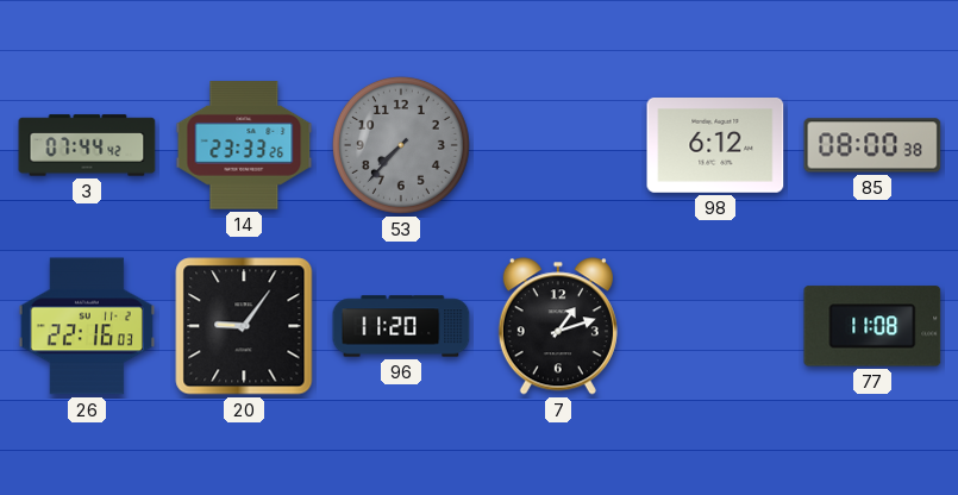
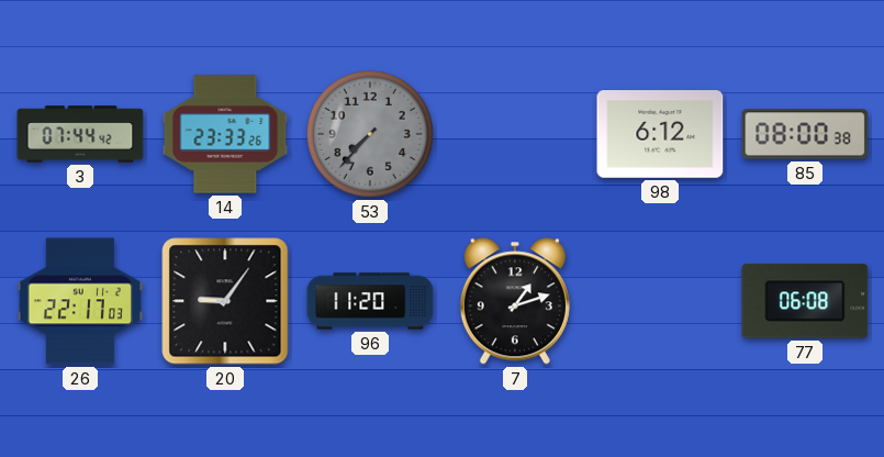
26: 22:16 -> 22:17
77: 11:08 -> 06:08
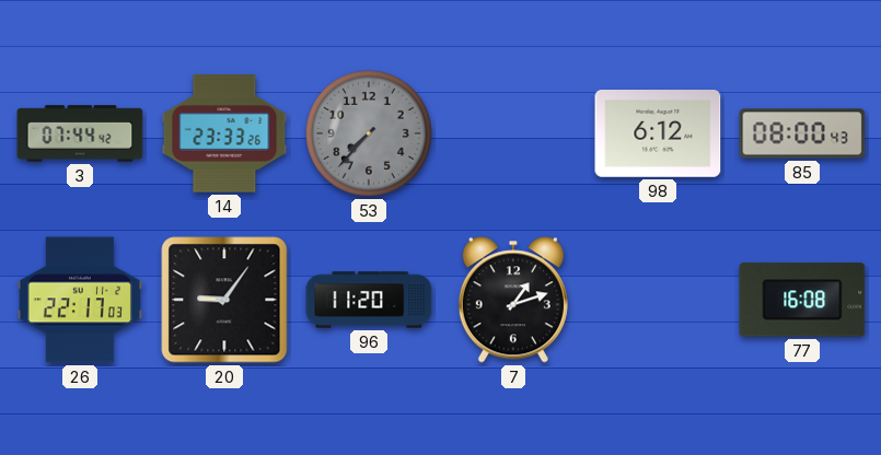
85: 08:00:38 -> 08:00:43
77: 06:08 -> 16:08
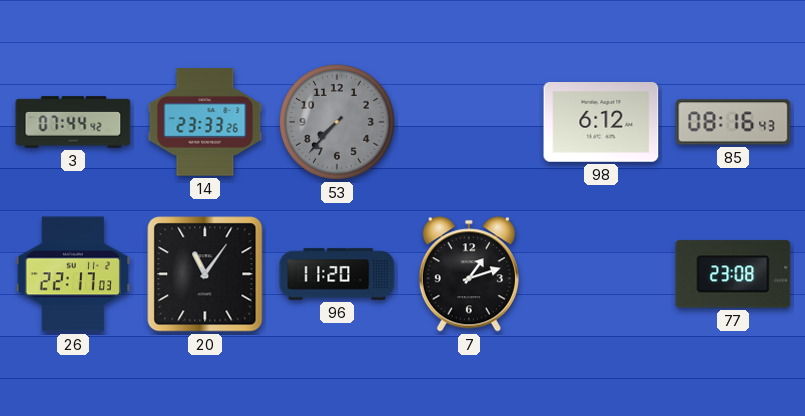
85: 08:00 -> 08:16
20: 9:06 -> 11:06
77: 16:08 -> 23:08
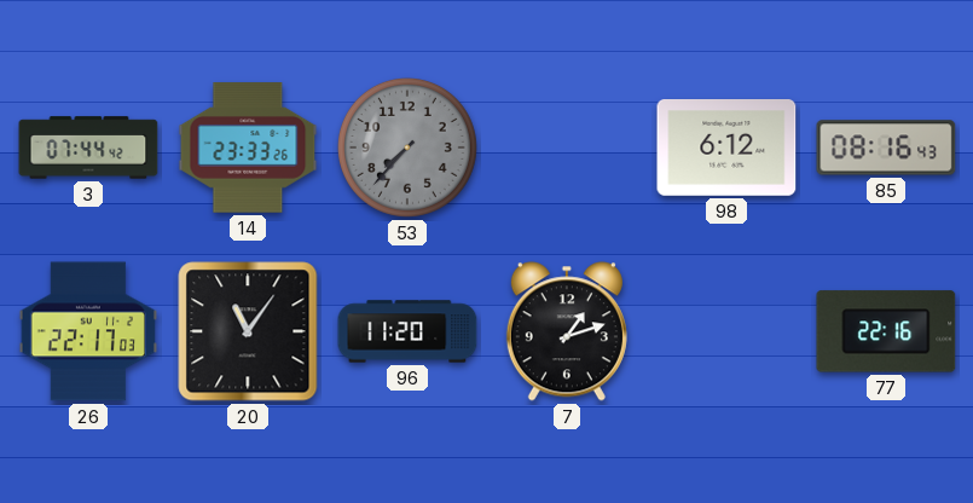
77: 23:08 -> 22:16
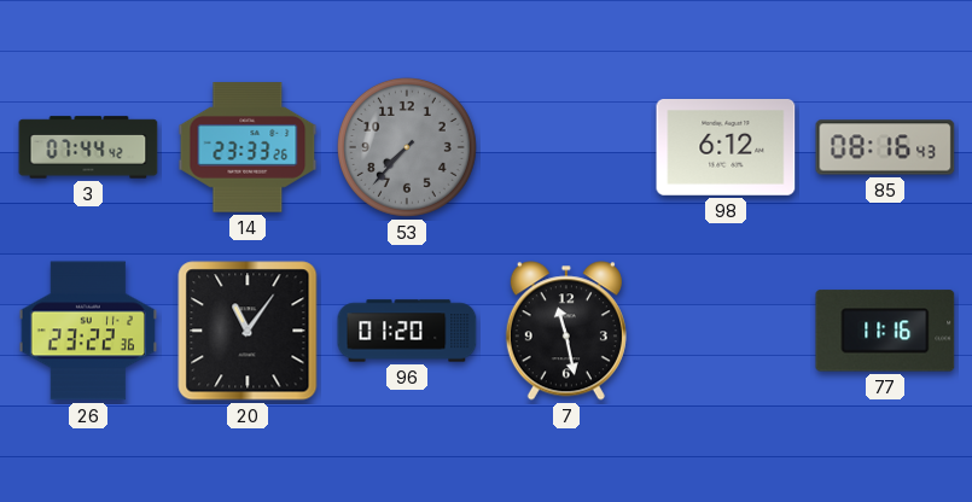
26: 22:17 -> 23:22
96: 11:20 -> 01:20
7: 1:12 -> 11:28
77: 22:16 -> 11:16
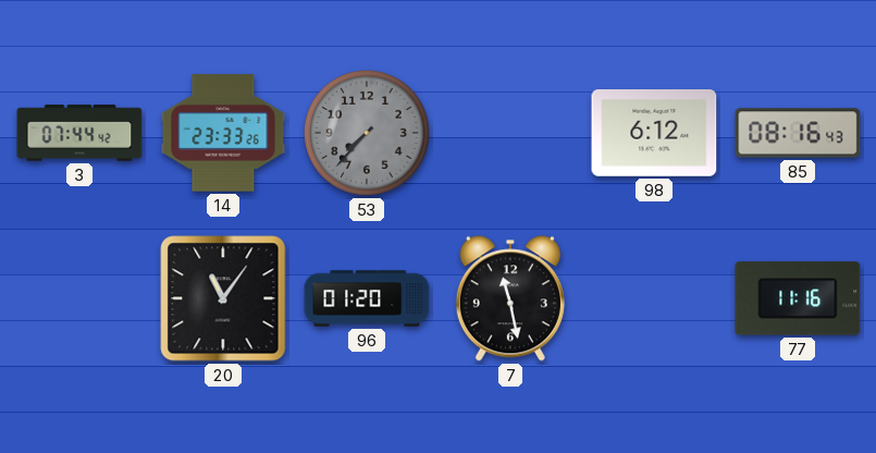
26: 23:22 -> none
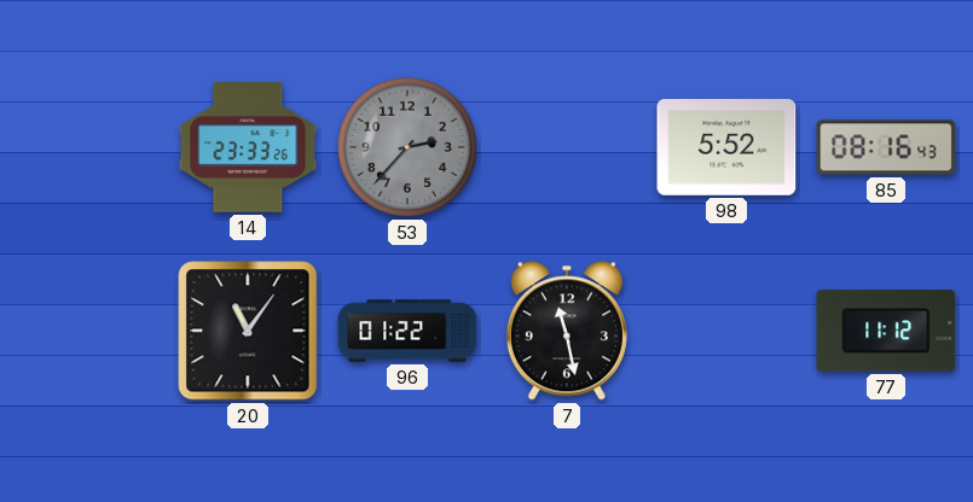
3: 07:44 -> none
53: 7:37 -> 2:37
98: 6:12 -> 5:52
96: 01:20 -> 01:22
77: 11:16 -> 11:12
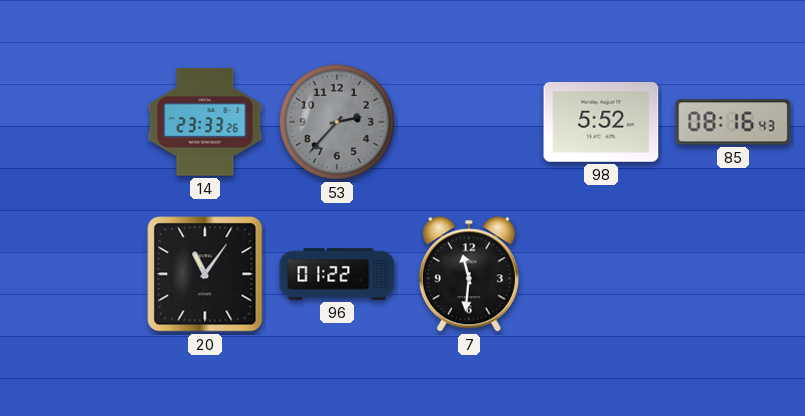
7: 11:28 -> 11:31
77: 11:12 -> none
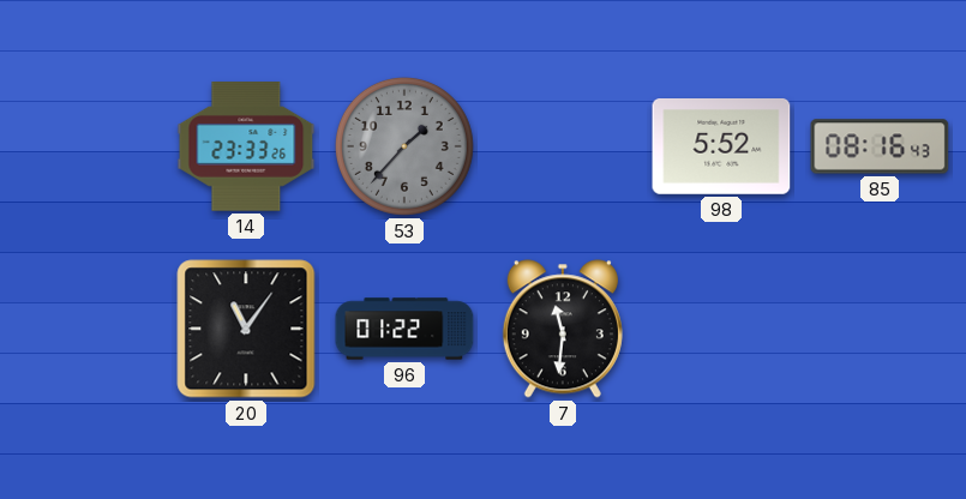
53: 2:37 -> 1:37
